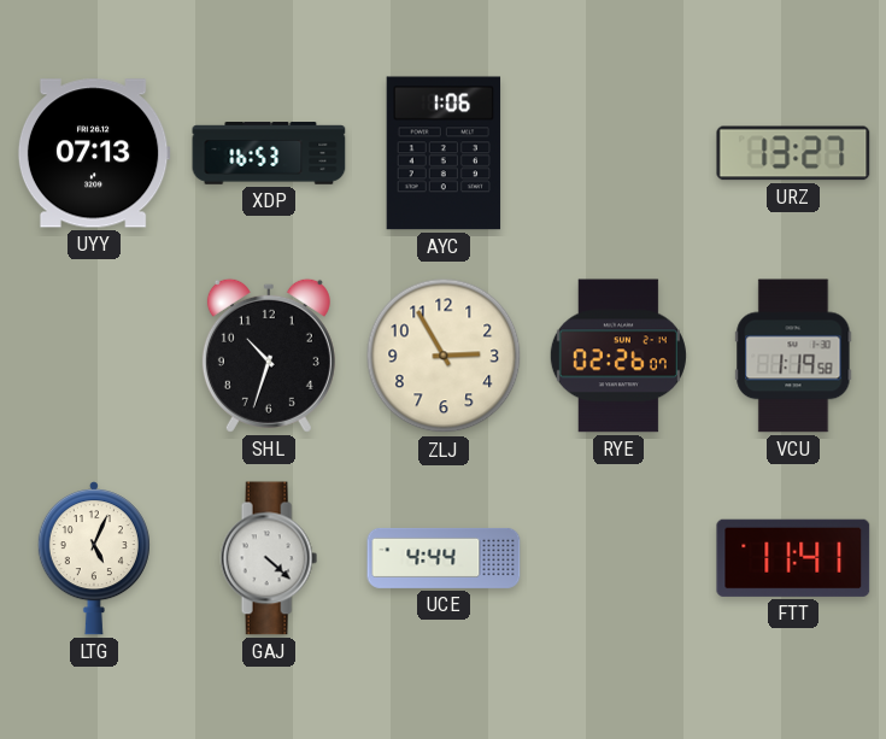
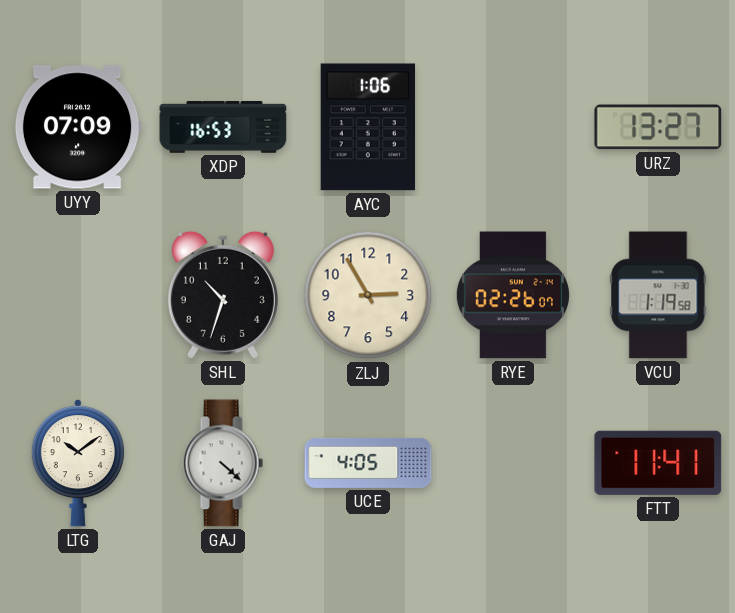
UYY: 07:13 -> 07:09
LTG: 5:04 -> 10:09
UCE: 4:44 -> 4:05
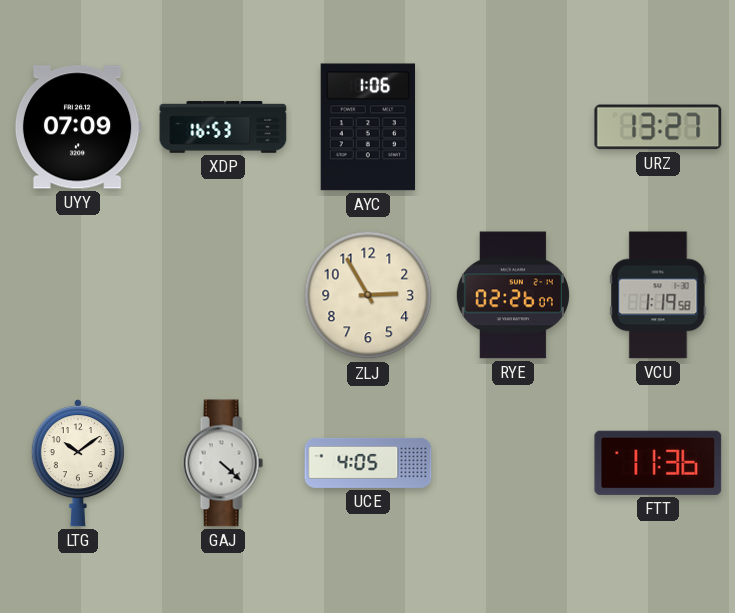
SHL: 10:33 -> none
FTT: 11:41 -> 11:36
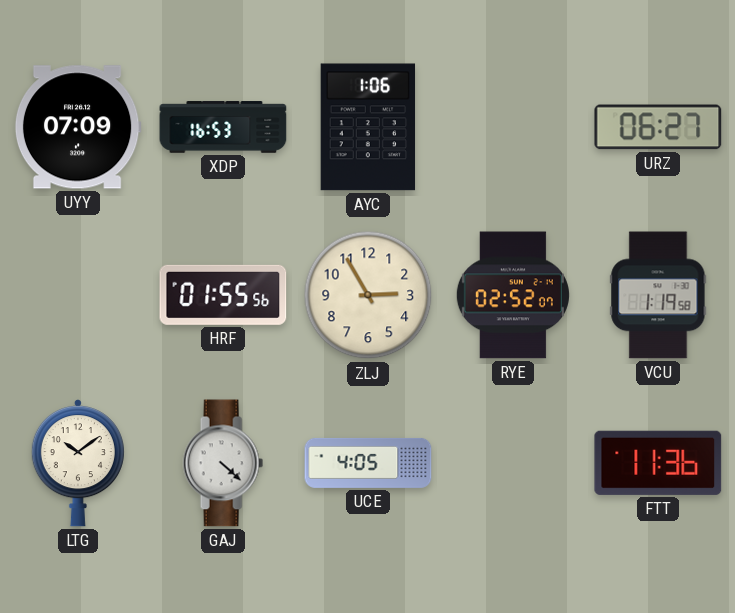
URZ: 13:27 -> 06:27
HRF: none -> 01:55
RYE: 02:26 -> 02:52
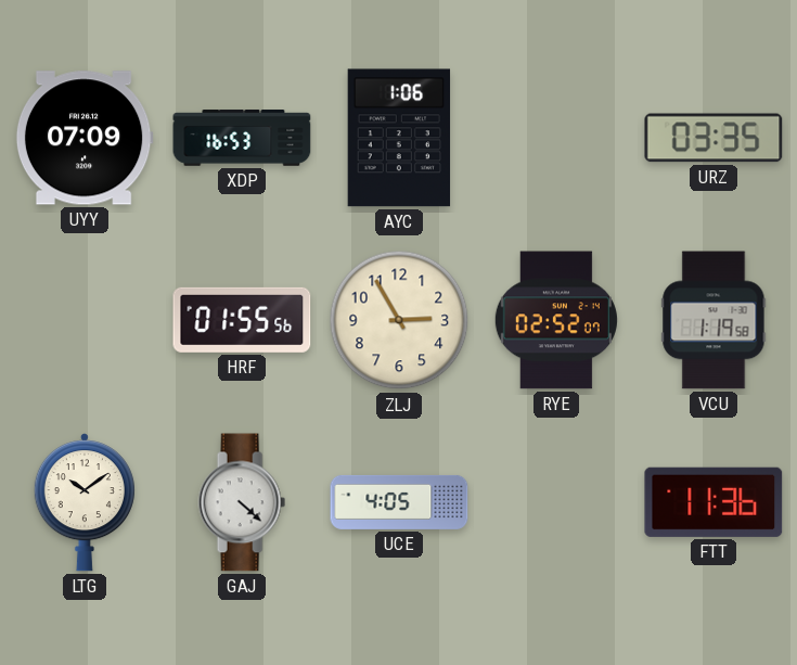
URZ: 06:27 -> 03:35
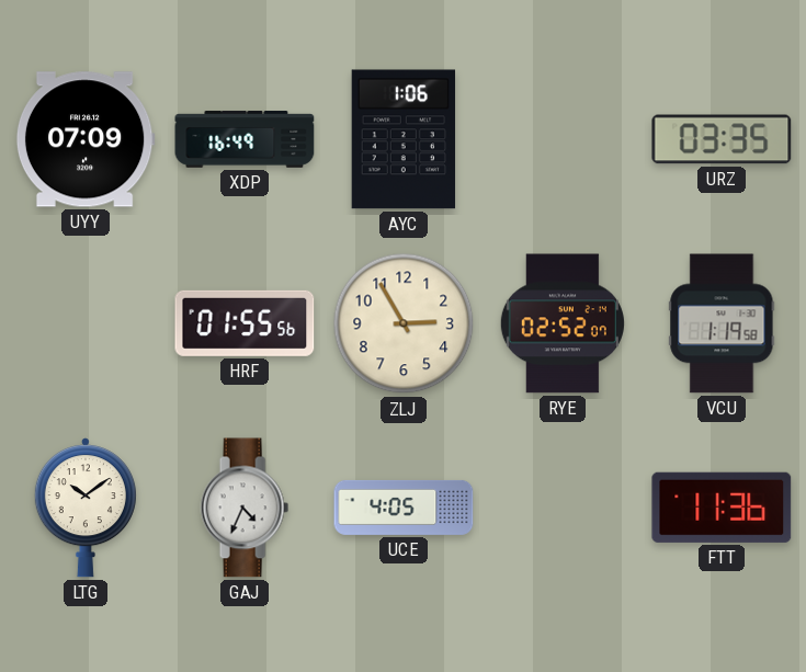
XDP: 16:53 -> 16:49
GAJ: 4:22 -> 4:34
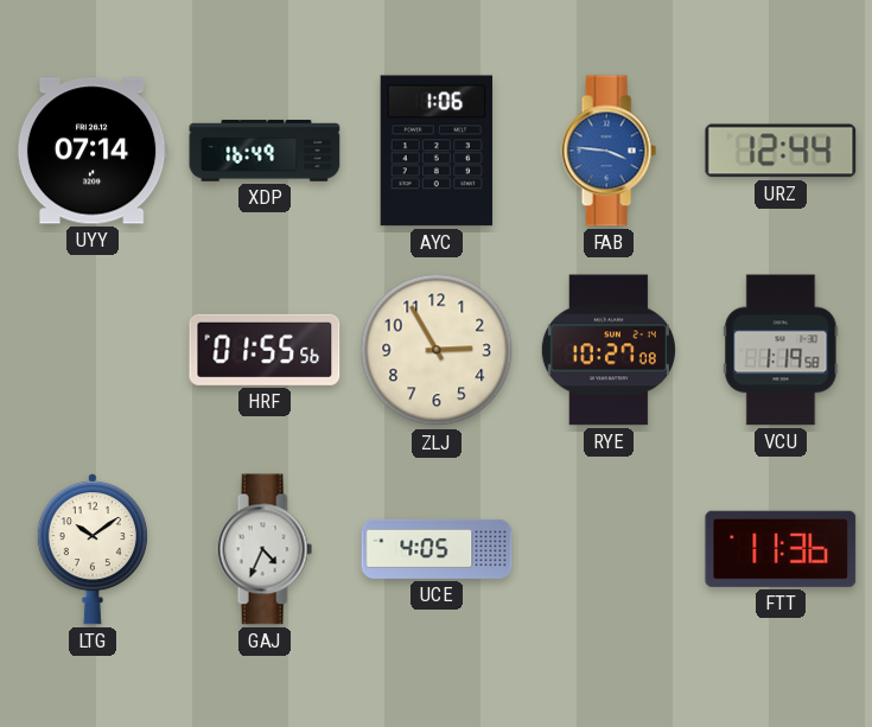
UYY: 07:09 -> 07:14
FAB: none -> 3:46
URZ: 03:35 -> 12:44
RYE: 02:52 -> 10:27
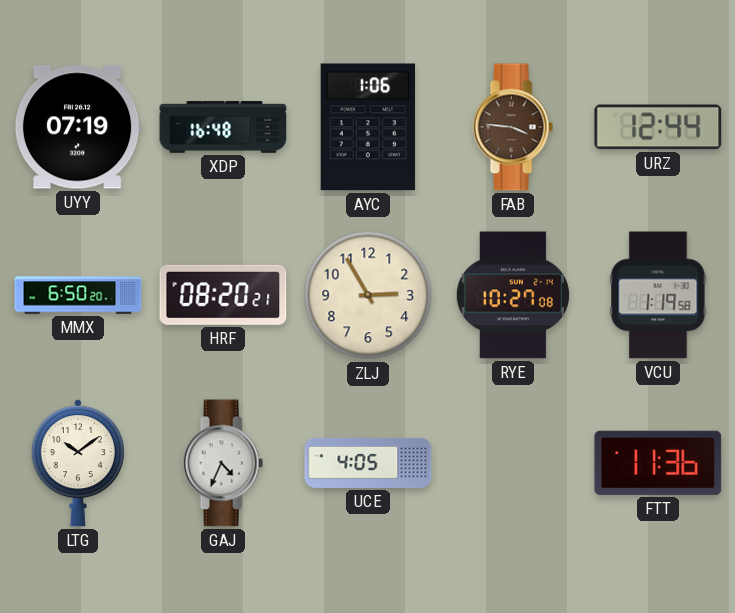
UYY: 07:14 -> 07:19
XDP: 16:49 -> 16:48
FAB dial: blue -> brown
MMX: none -> 6:50
HRF: 01:55 -> 08:20
